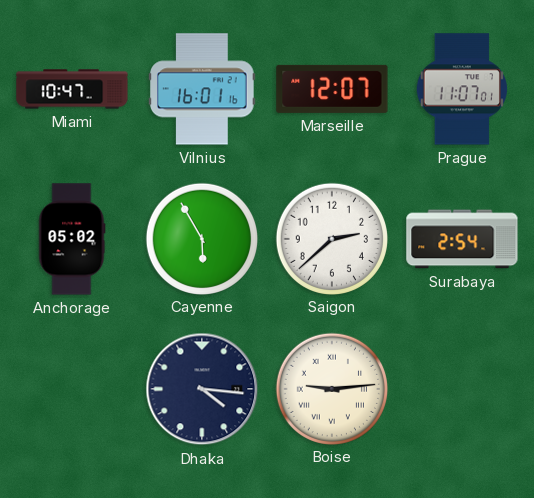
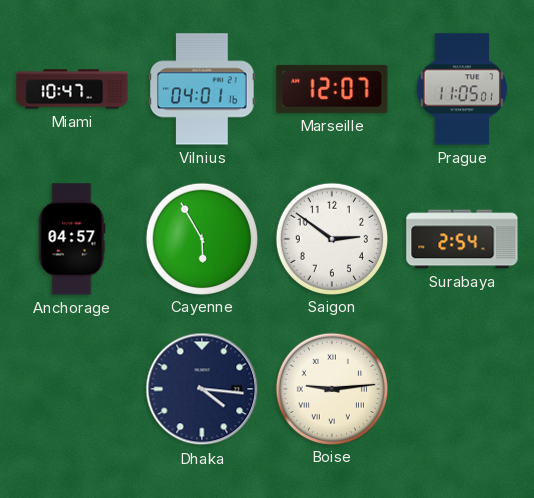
Vilnius: 16:01 -> 04:01
Prague: 11:07 -> 11:05
Anchorage: 05:02 -> 04:57
Saigon: 2:38 -> 2:51
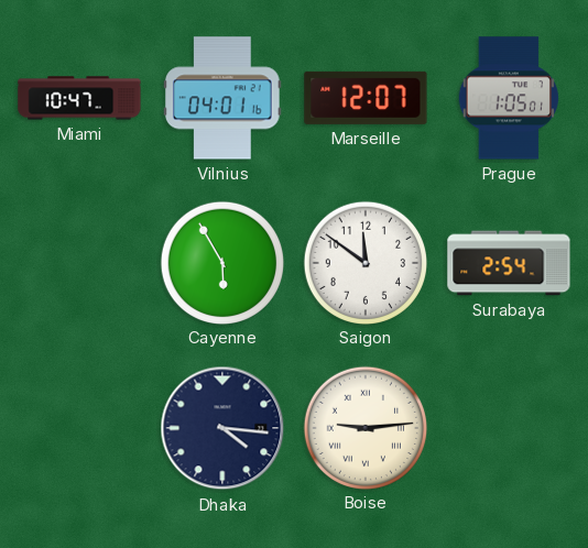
Prague: 11:05 -> 1:05
Anchorage: 04:57 -> none
Saigon: 2:51 -> 11:51
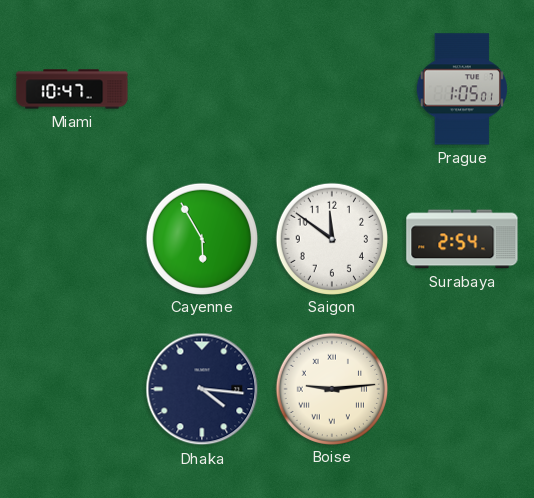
Vilnius: 04:01 -> none
Marseille: 12:07 -> none
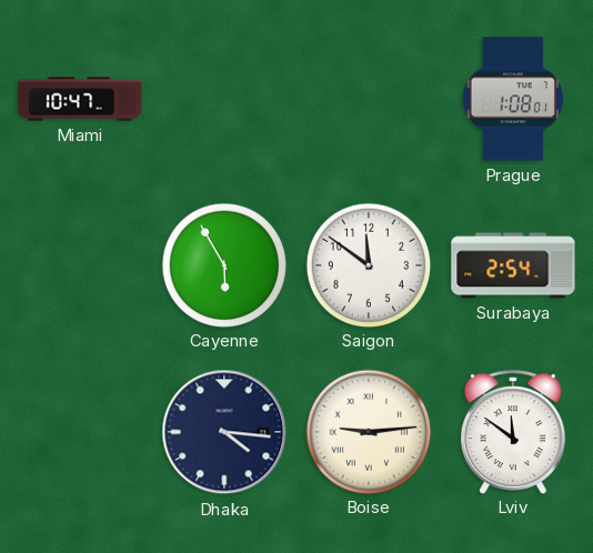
Prague: 1:05 -> 1:08
Lviv: none -> 11:51
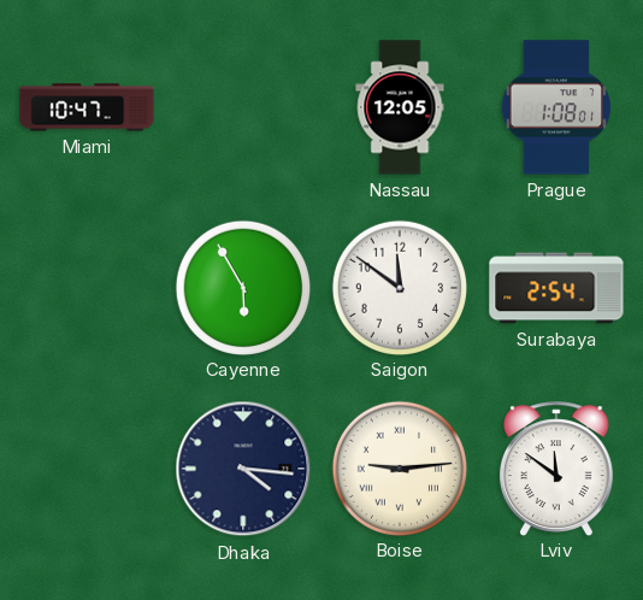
Nassau: none -> 12:05
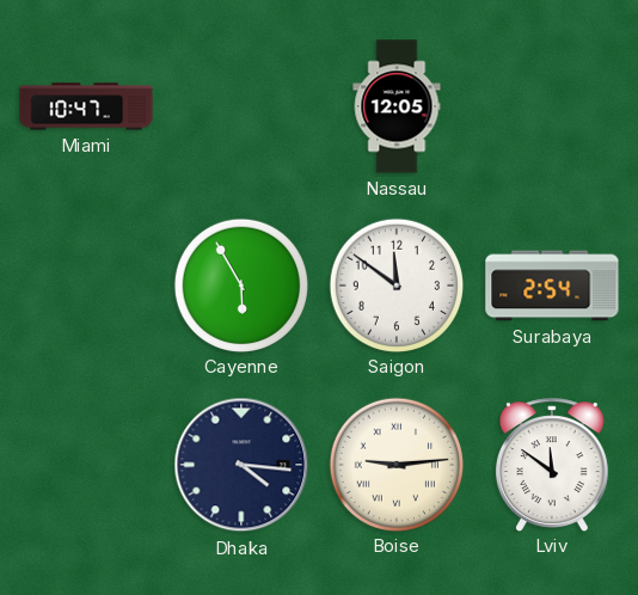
Prague: 1:08 -> none
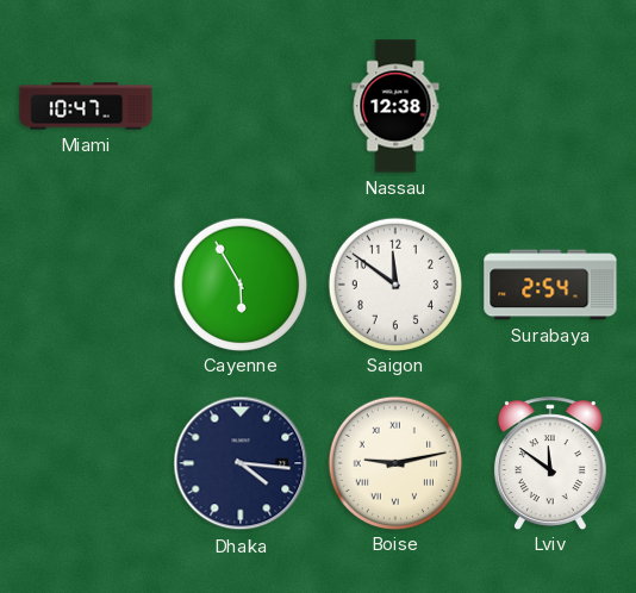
Nassau: 12:05 -> 12:38
Boise: 9:14 -> 9:13
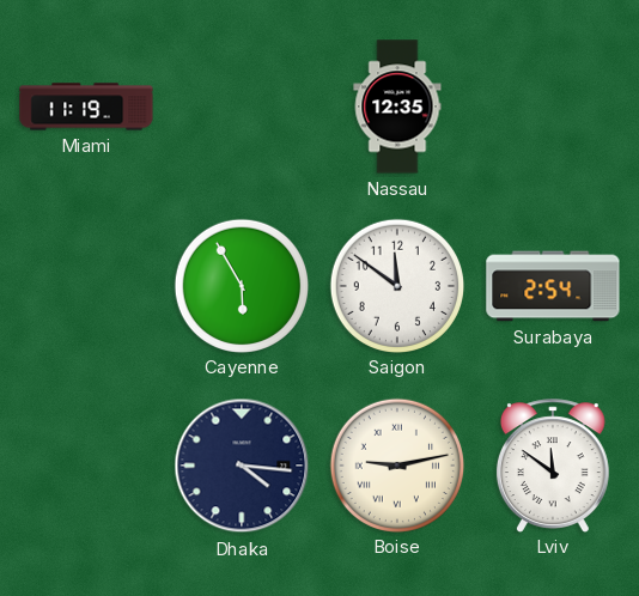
Miami: 10:47 -> 11:19
Nassau: 12:38 -> 12:35
